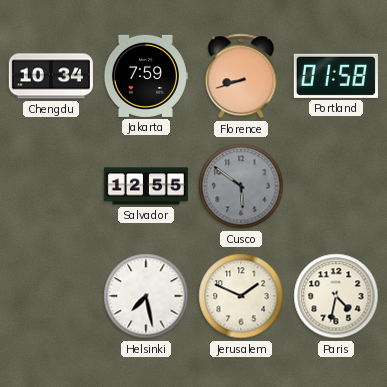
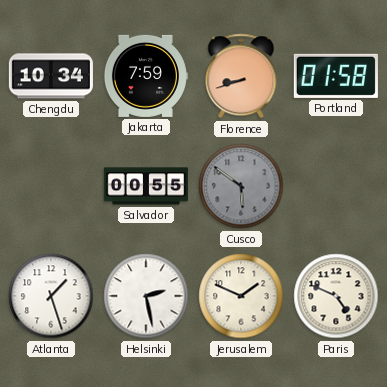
Salvador: 12:55 -> 00:55
Atlanta: none -> 1:27
Helsinki: 7:28 -> 2:28
Paris: 4:32 -> 4:49
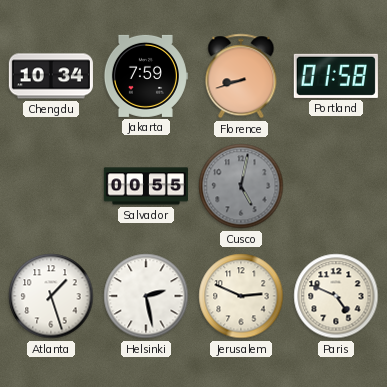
Cusco: 5:51 -> 5:02
Jerusalem: 1:49 -> 2:49
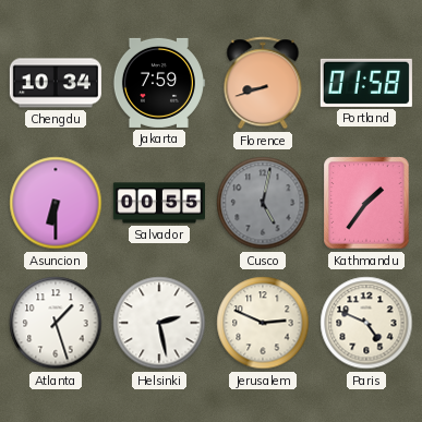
Asuncion: none -> 6:30
Kathmandu: none -> 1:36
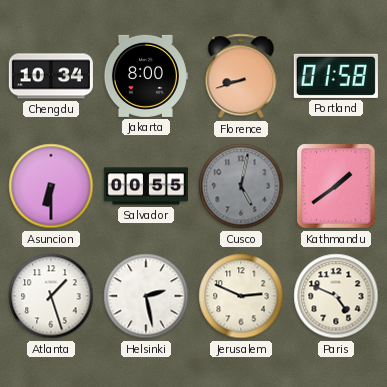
Jakarta: 7:59 -> 8:00
Kathmandu: 1:36 -> 1:39
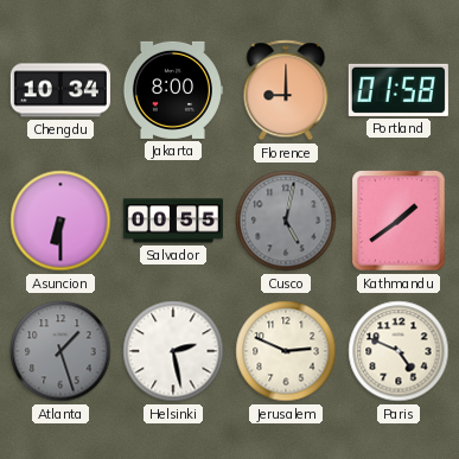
Florence: 8:42 -> 9:00
Atlanta dial: white -> grey
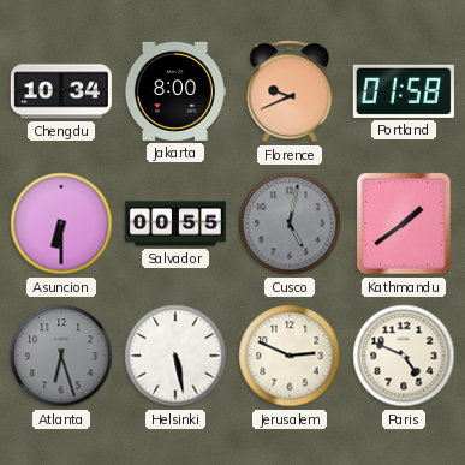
Florence: 9:00 -> 9:41
Atlanta: 1:27 -> 6:27
Helsinki: 2:28 -> 5:28
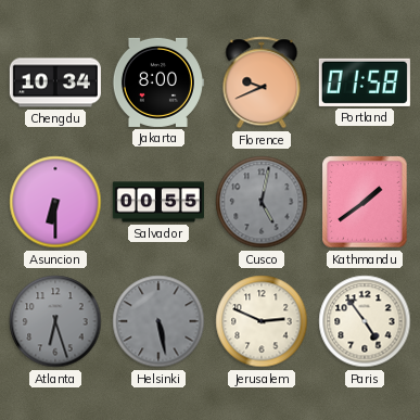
Helsinki dial: white -> grey
Paris: 4:49 -> 4:54
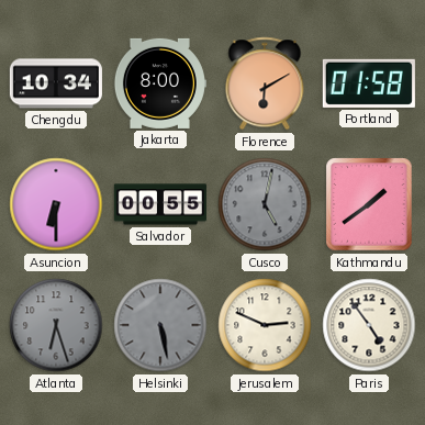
Florence: 9:41 -> 6:10
